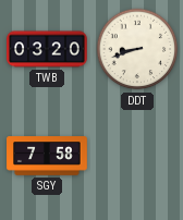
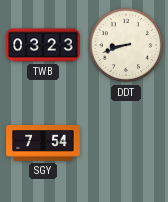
TWB: 03:20 -> 03:23
SGY: 7:58 -> 7:54
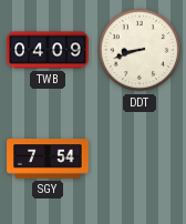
TWB: 03:23 -> 04:09
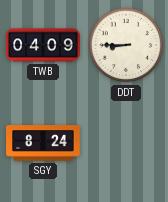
DDT: 8:42 -> 8:45
SGY: 7:54 -> 8:24
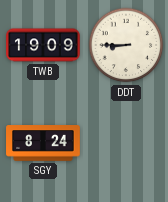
TWB: 04:09 -> 19:09
